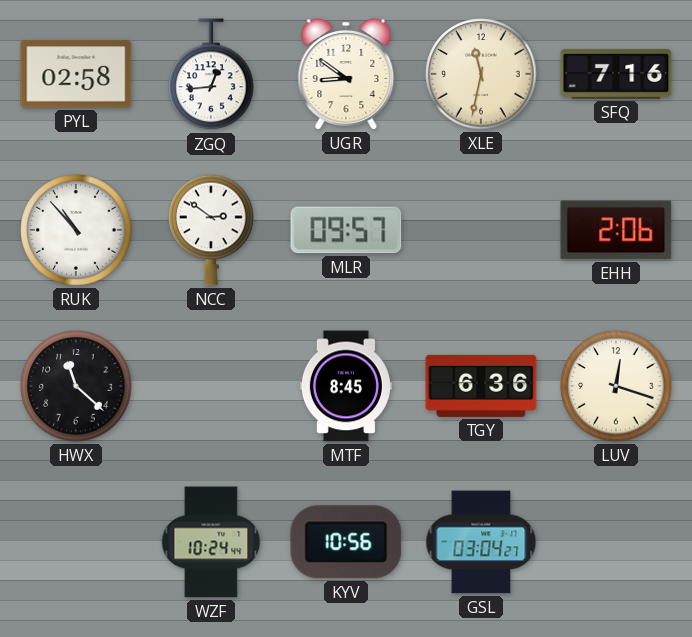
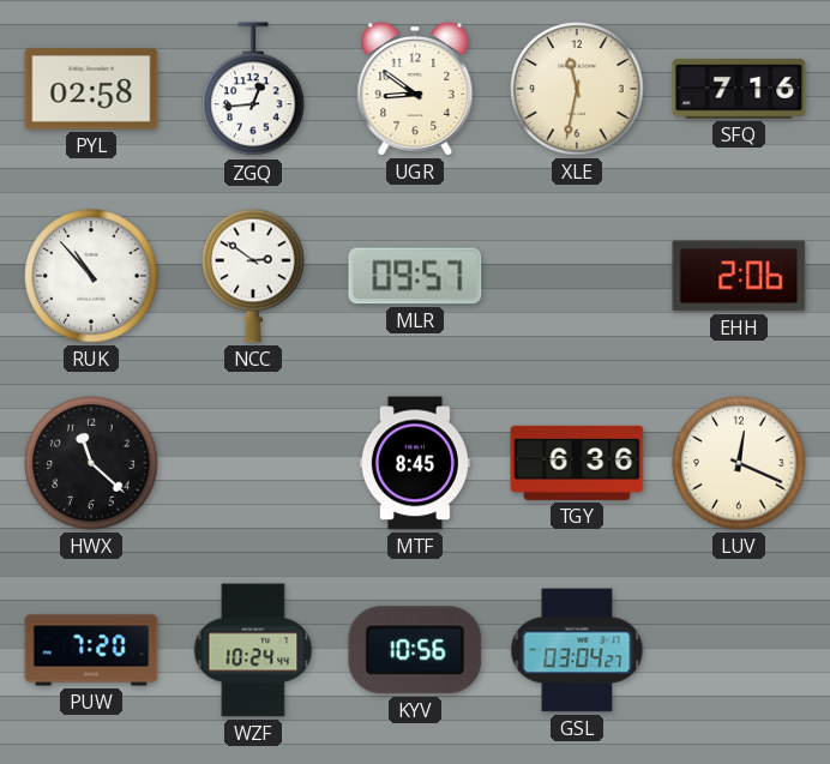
LUV: 12:18 -> 12:19
PUW: none -> 7:20
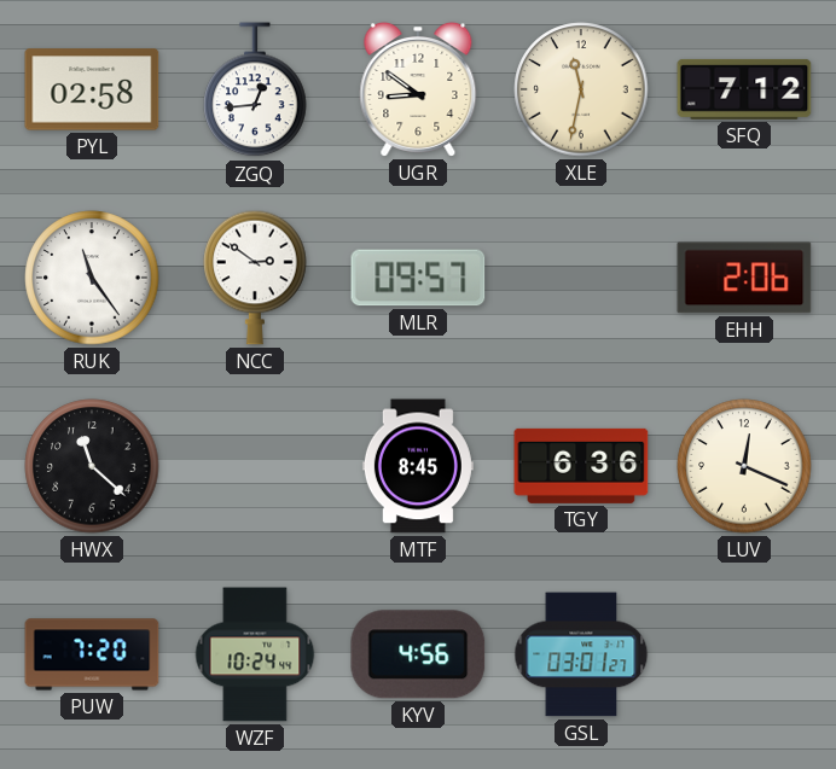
SFQ: 7:16 -> 7:12
RUK: 10:53 -> 11:24
KYV: 10:56 -> 4:56
GSL: 03:04 -> 03:01
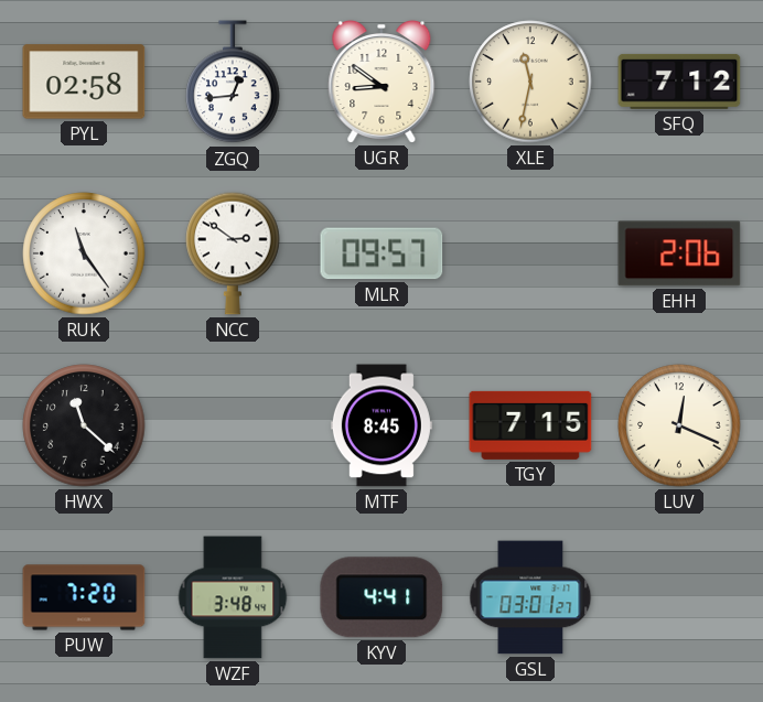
TGY: 6:36 -> 7:15
WZF: 10:24 -> 3:48
KYV: 4:56 -> 4:41
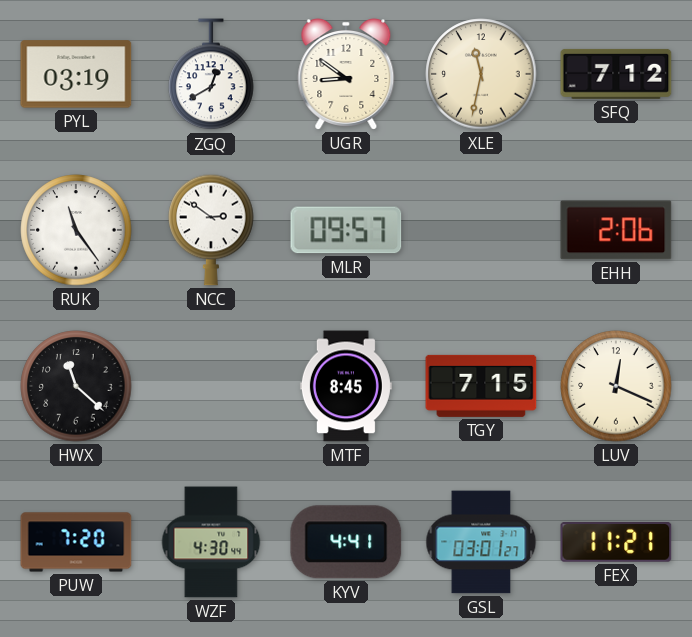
PYL: 02:58 -> 03:19
ZGQ: 12:44 -> 12:40
WZF: 3:48 -> 4:30
FEX: none -> 11:21
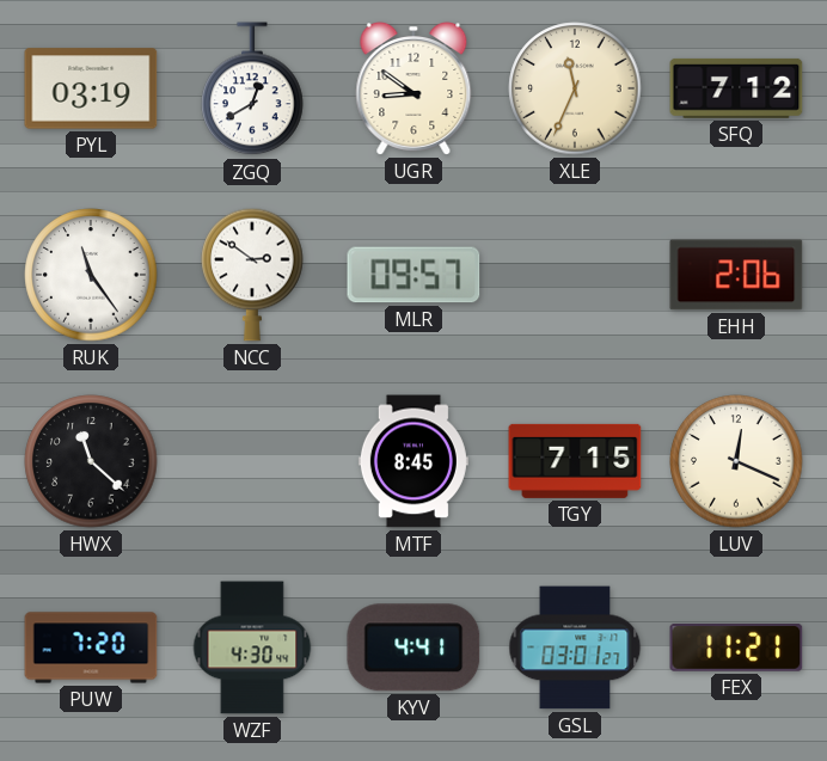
XLE: 11:32 -> 11:34
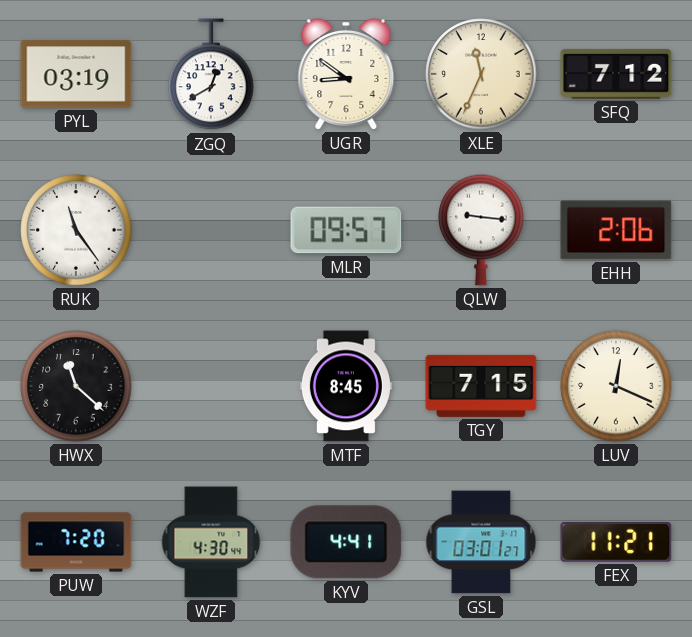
NCC: 2:51 -> none
QLW: none -> 9:16
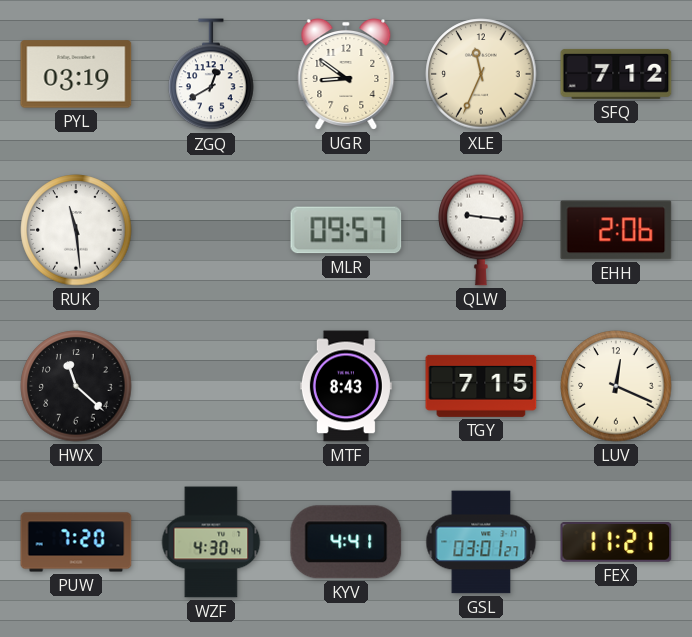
RUK: 11:24 -> 11:29
MTF: 8:45 -> 8:43
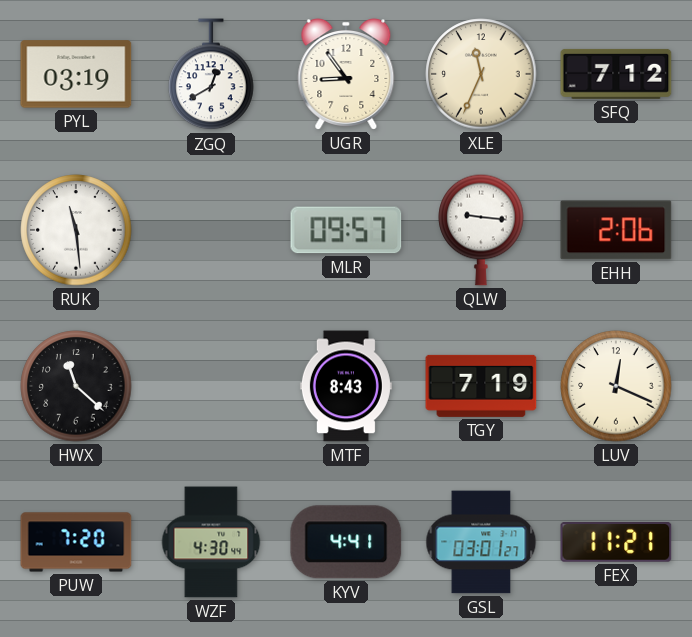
UGR: 8:51 -> 8:54
TGY: 7:15 -> 7:19
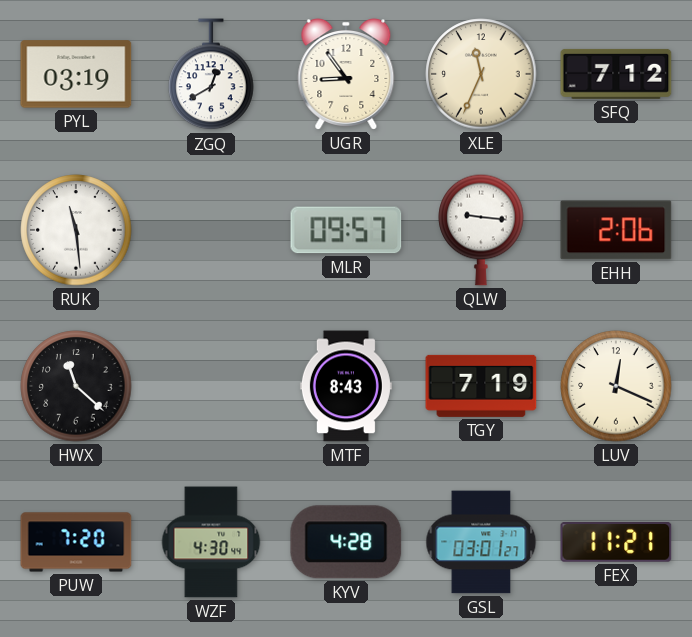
KYV: 4:41 -> 4:28
